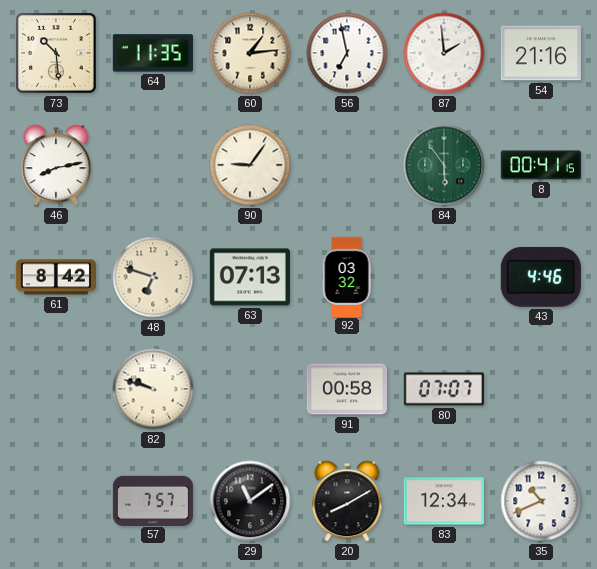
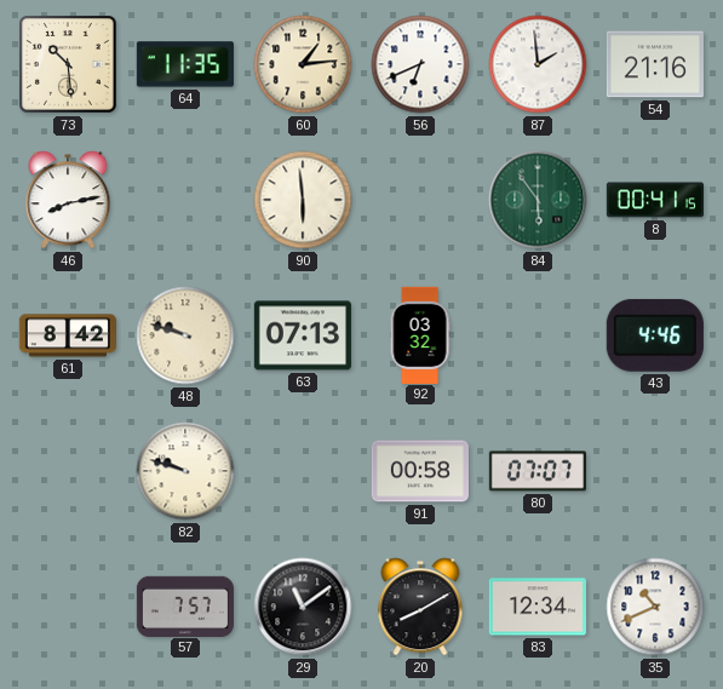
56: 6:58 -> 6:41
90: 9:06 -> 5:59
48: 6:48 -> 9:48
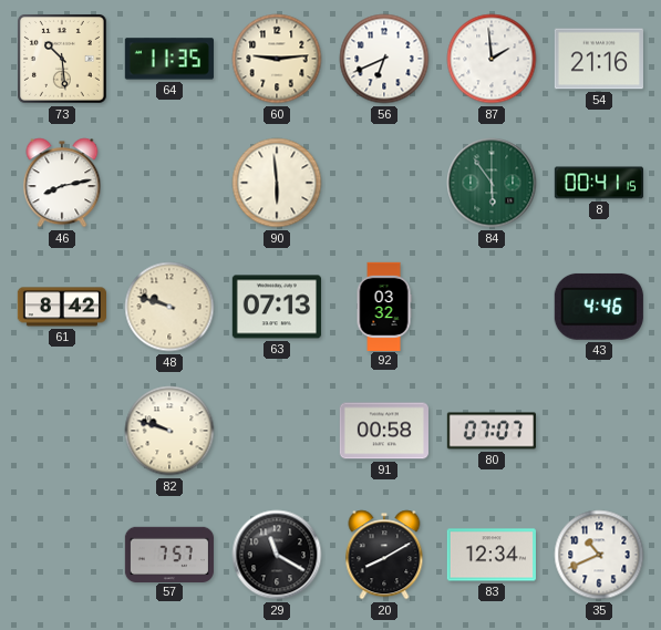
60: 1:14 -> 9:14
29: 11:09 -> 11:20
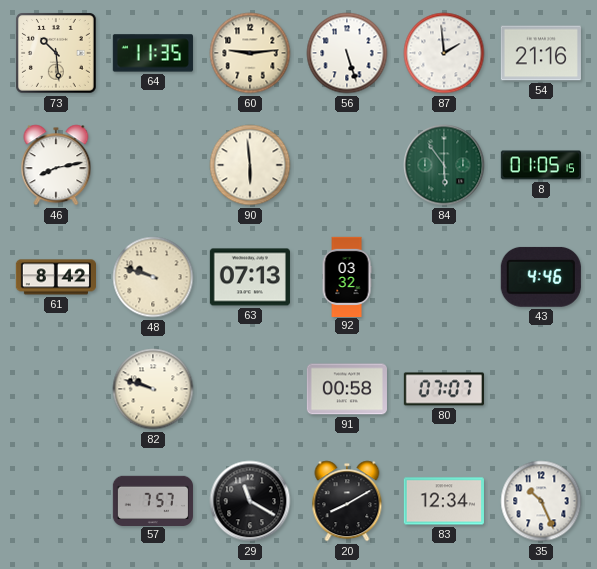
56: 6:41 -> 5:27
8: 00:41 -> 01:05
35: 10:41 -> 10:26
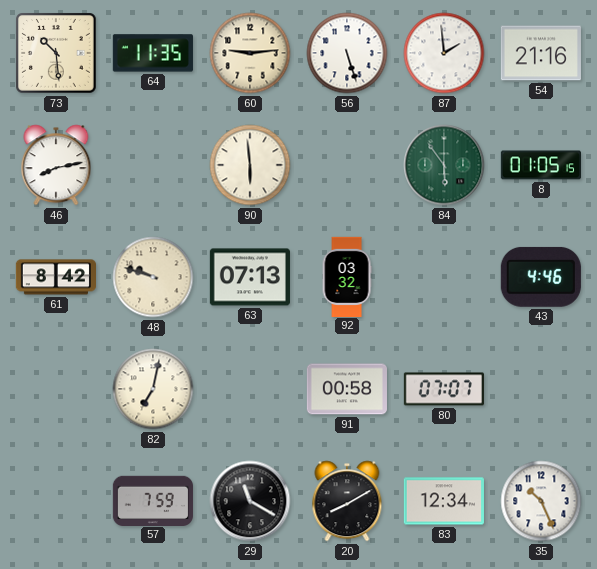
82: 9:48 -> 7:02
57: 7:57 -> 7:59
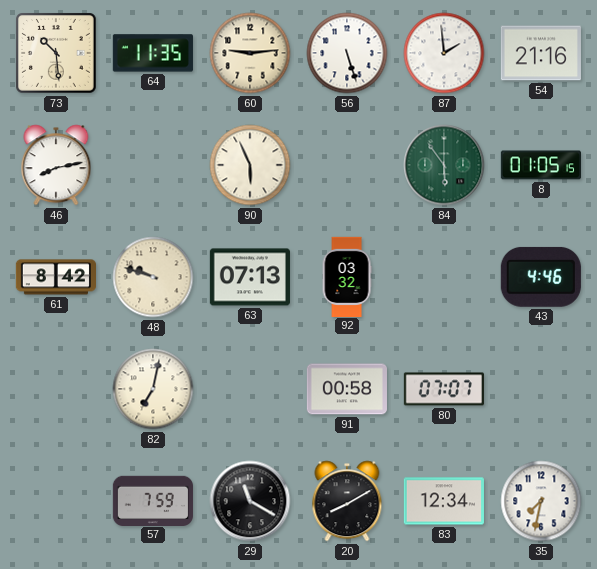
90: 5:59 -> 5:56
35: 10:26 -> 7:32
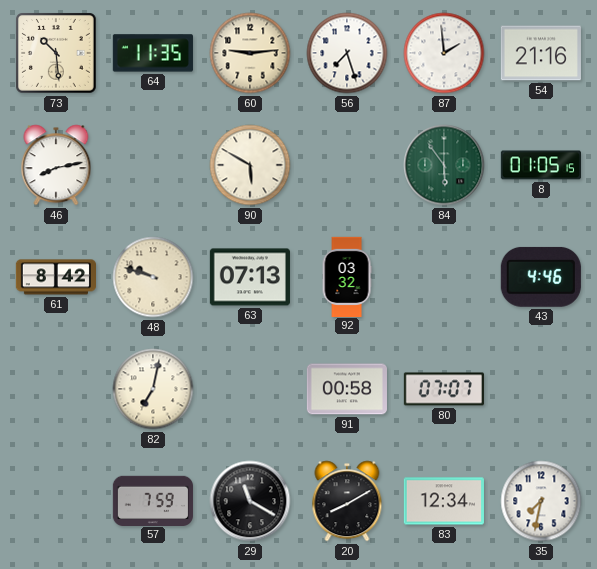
56: 5:27 -> 7:27
90: 5:56 -> 5:50
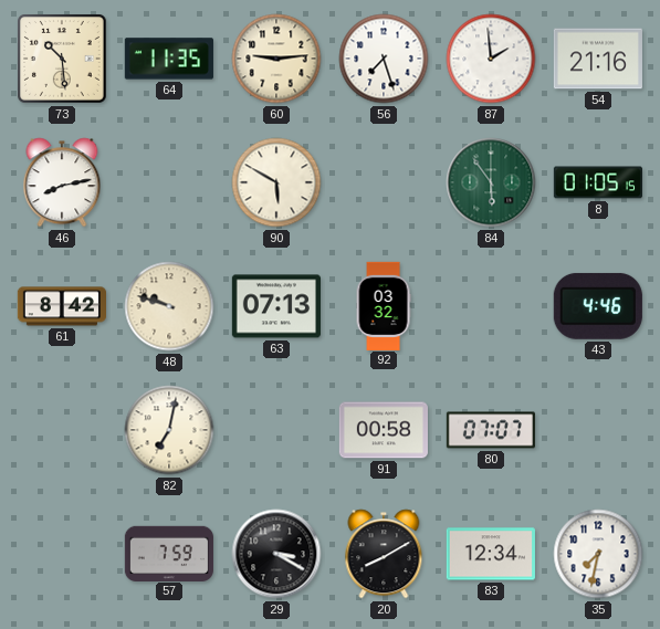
29: 11:20 -> 3:20
